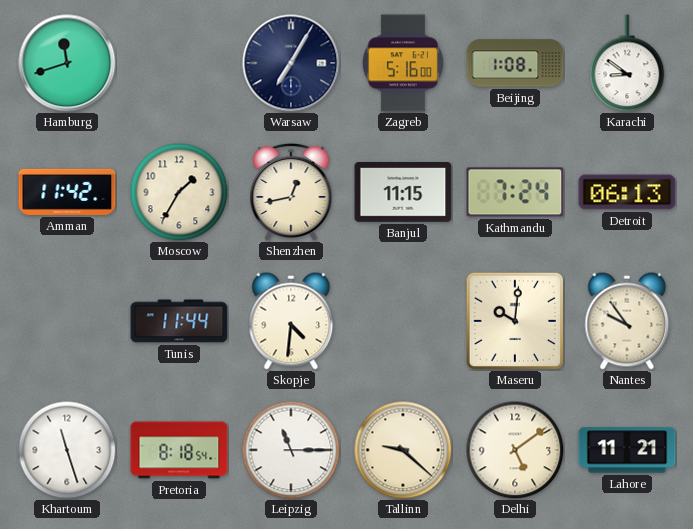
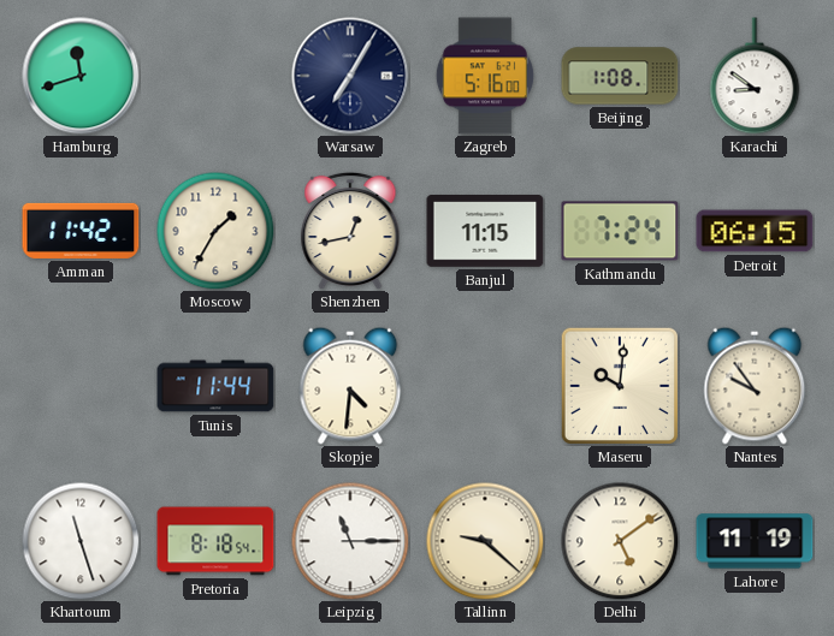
Detroit: 06:13 -> 06:15
Lahore: 11:21 -> 11:19
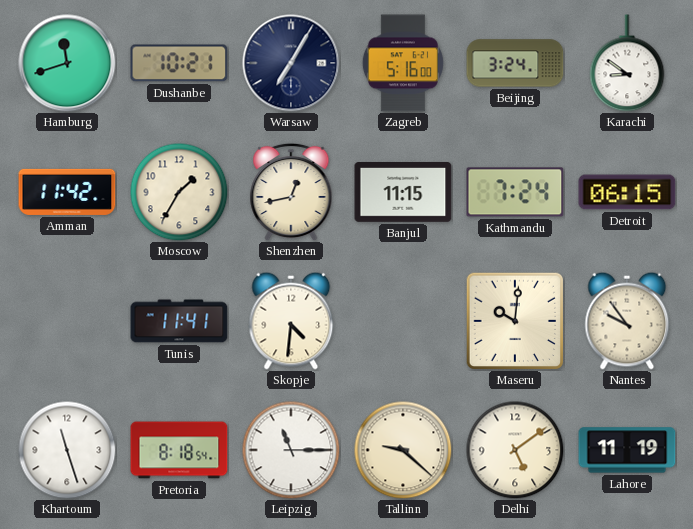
Dushanbe: none -> 10:21
Beijing: 1:08 -> 3:24
Tunis: 11:44 -> 11:41
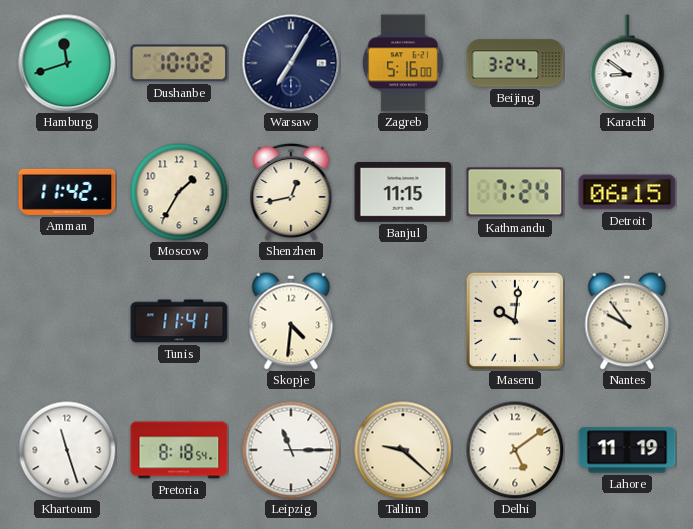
Dushanbe: 10:21 -> 10:02
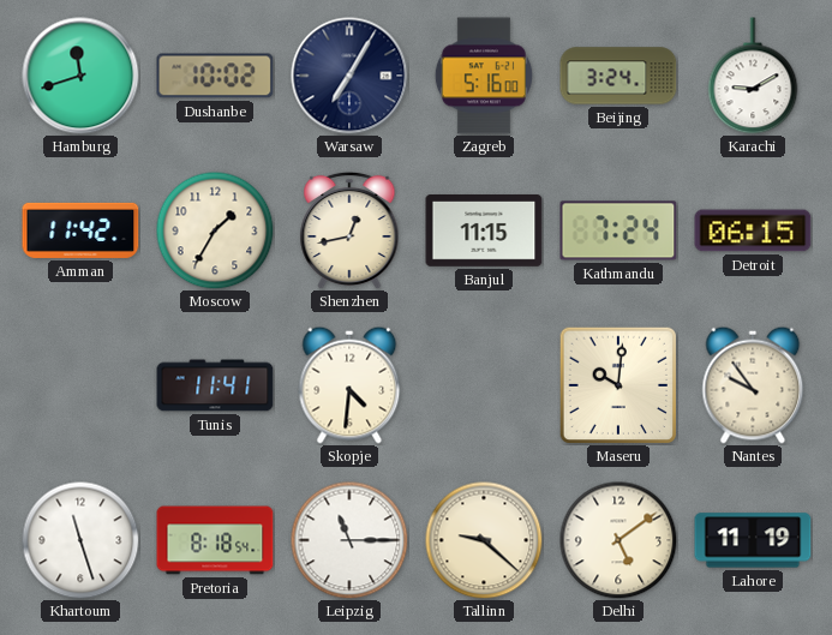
Karachi: 8:51 -> 9:10
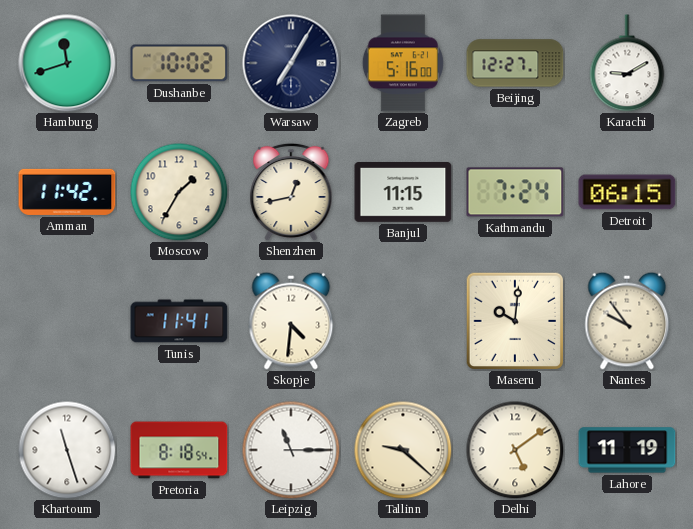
Beijing: 3:24 -> 12:27
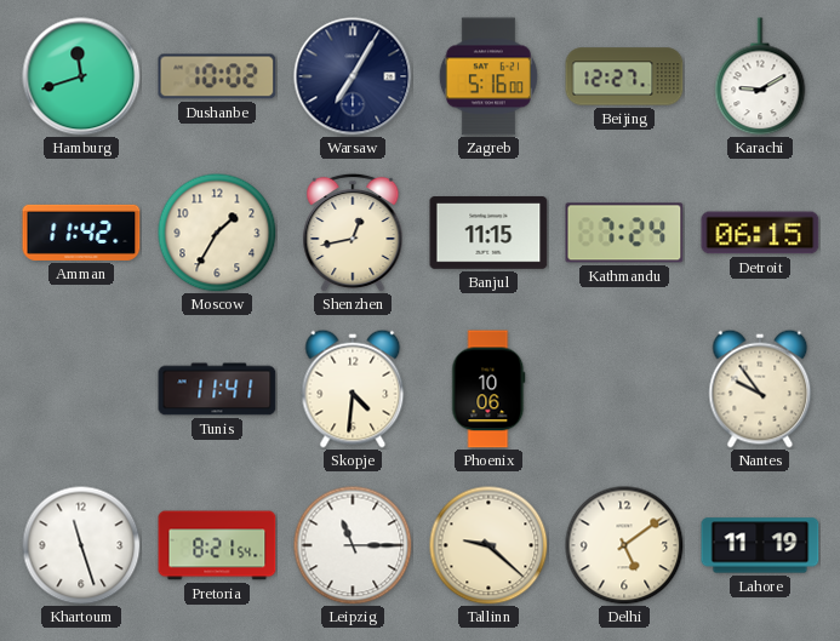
Phoenix: none -> 10:06
Maseru: 10:01 -> none
Pretoria: 8:18 -> 8:21
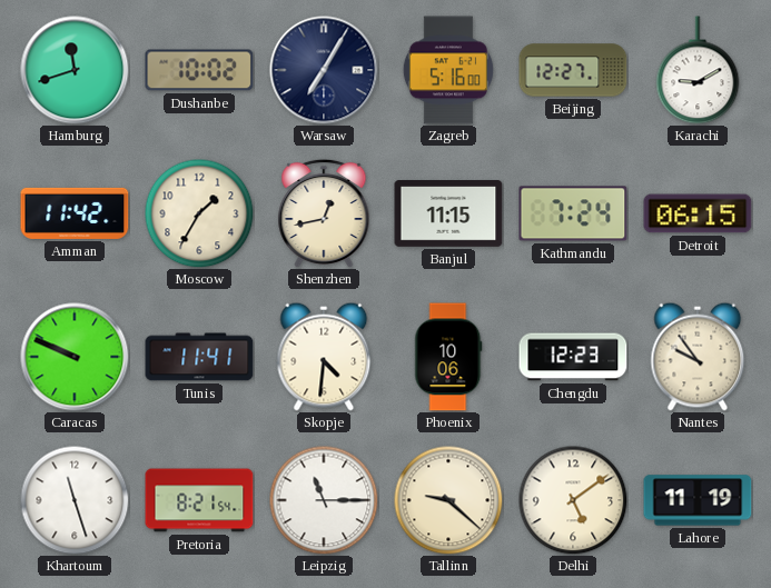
Caracas: none -> 9:49
Chengdu: none -> 12:23
